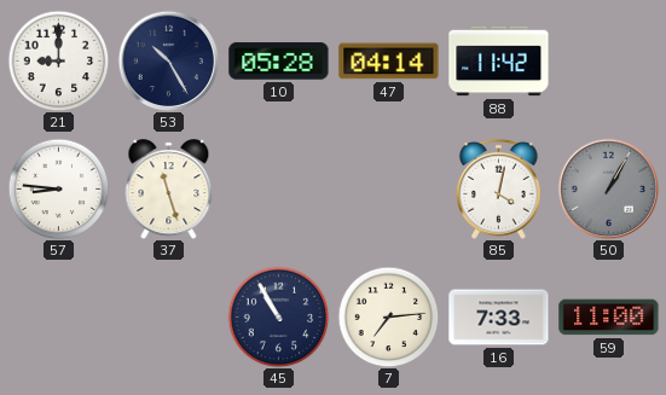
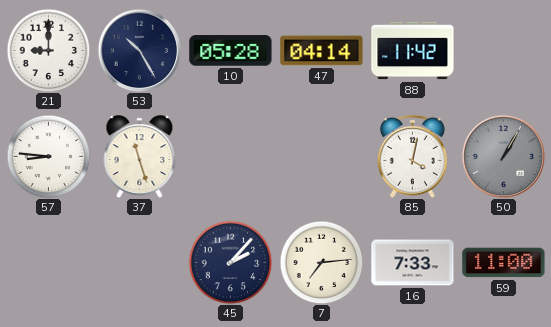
45: 10:55 -> 2:07
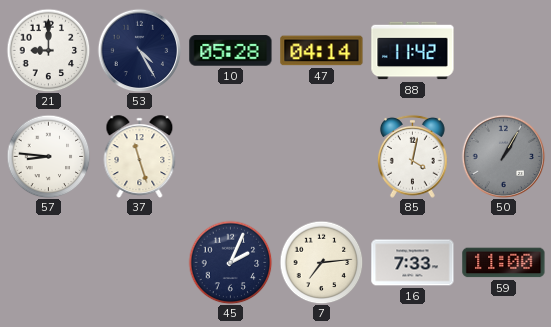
53: 10:25 -> 4:25
45: 2:07 -> 2:04
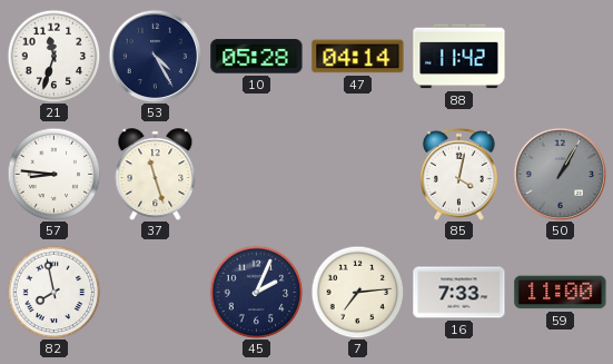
21: 9:00 -> 11:33
82: none -> 7:58
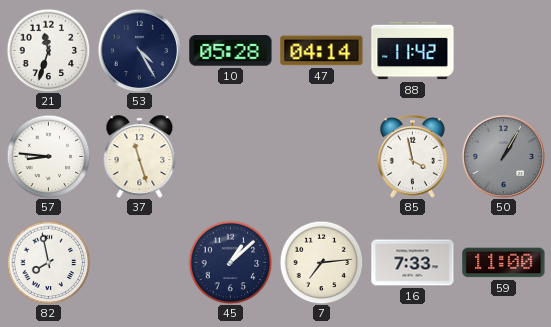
85: 4:02 -> 3:58
45: 2:04 -> 1:08
